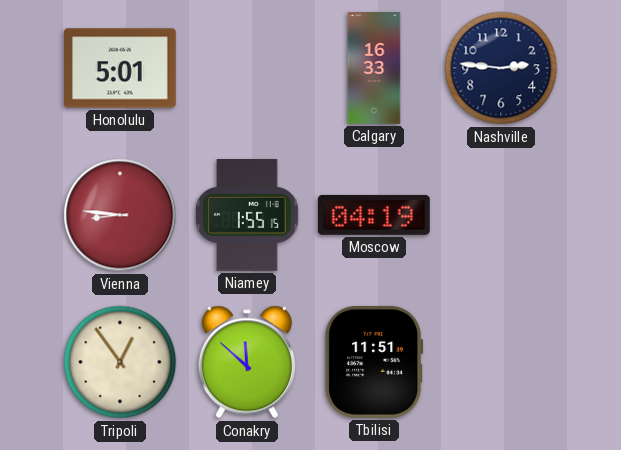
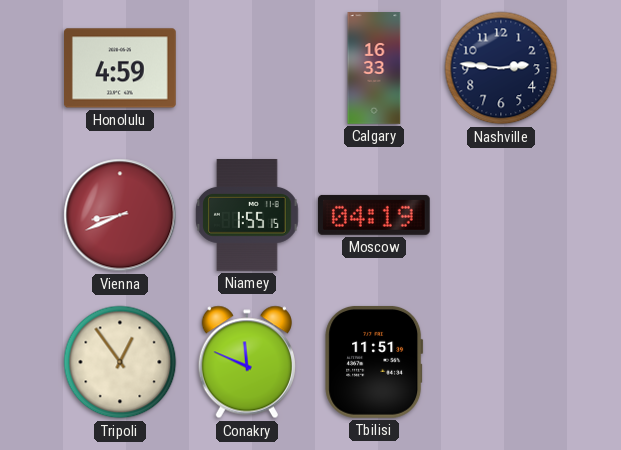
Honolulu: 5:01 -> 4:59
Vienna: 8:46 -> 8:41
Conakry: 11:52 -> 11:49
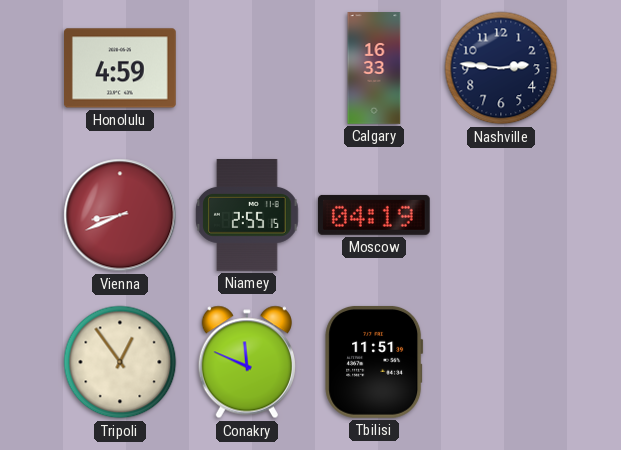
Niamey: 1:55 -> 2:55
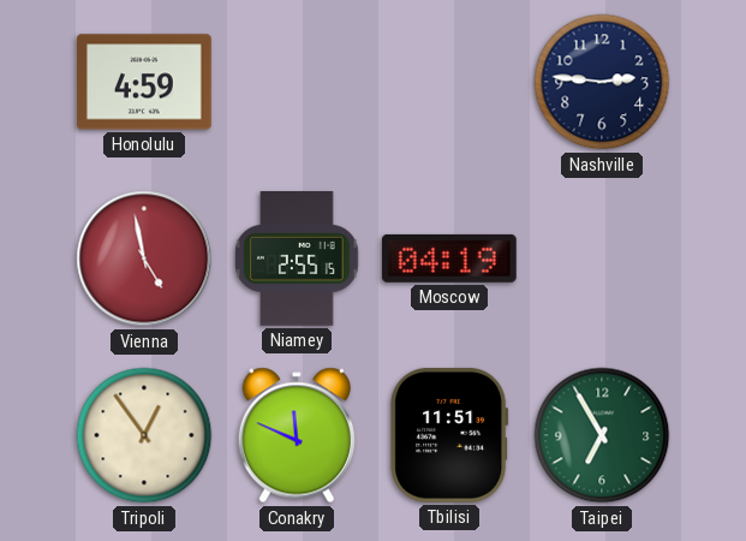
Calgary: 16:33 -> none
Vienna: 8:41 -> 4:58
Taipei: none -> 6:55
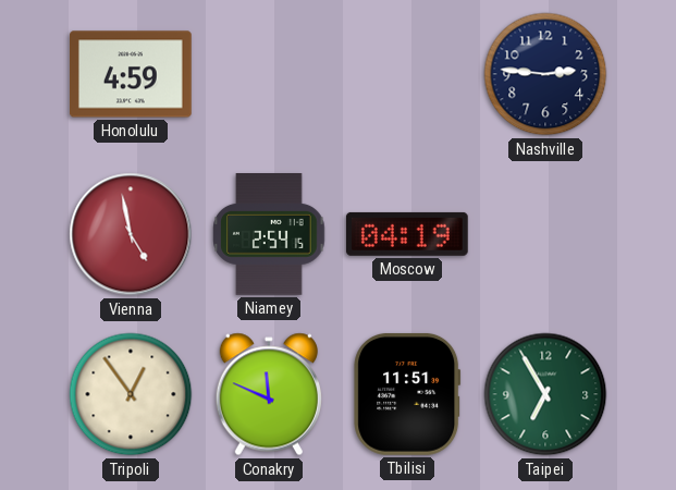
Niamey: 2:55 -> 2:54
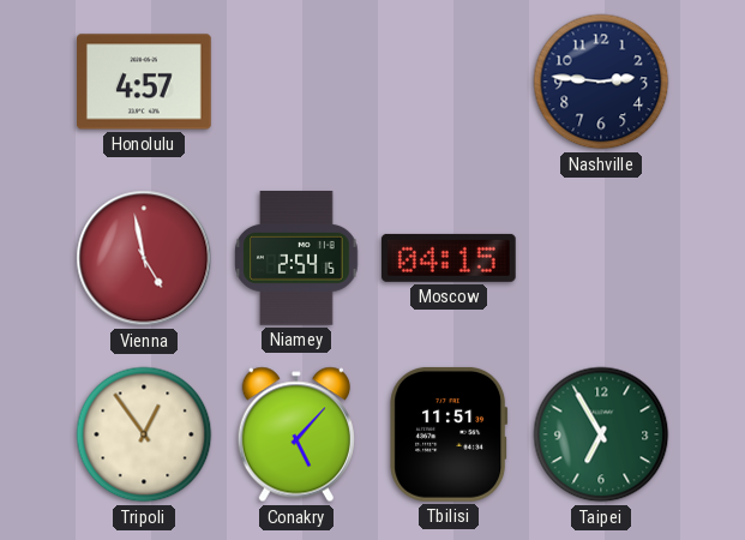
Honolulu: 4:59 -> 4:57
Moscow: 04:19 -> 04:15
Conakry: 11:49 -> 5:07
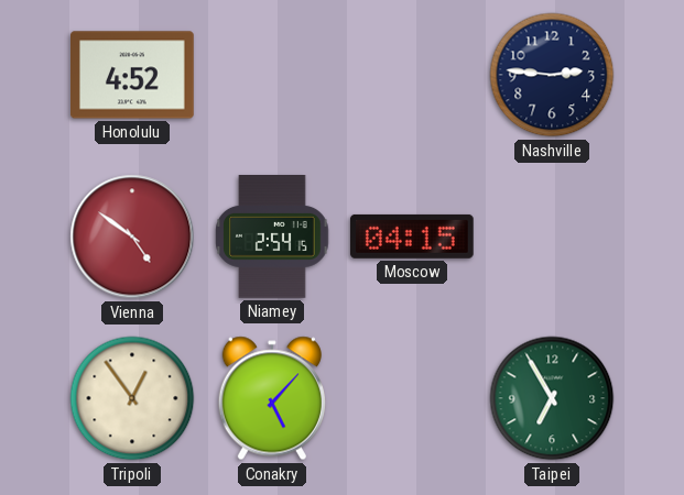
Honolulu: 4:57 -> 4:52
Vienna: 4:58 -> 4:51
Tbilisi: 11:51 -> none
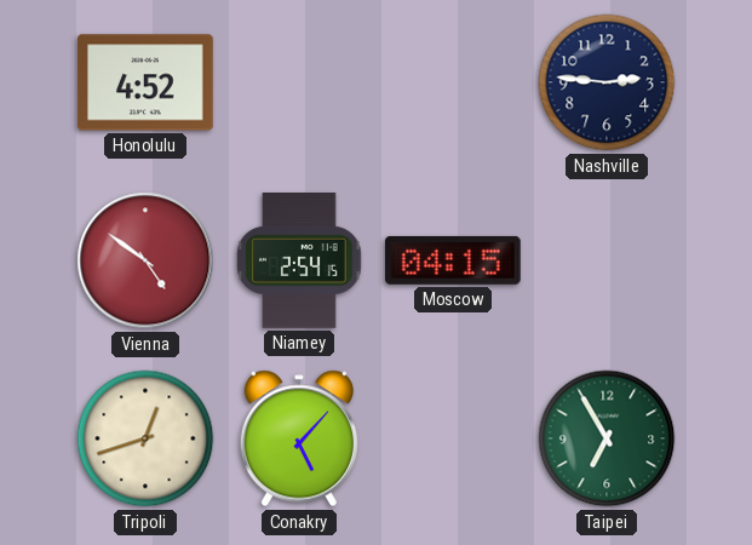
Tripoli: 12:54 -> 12:42
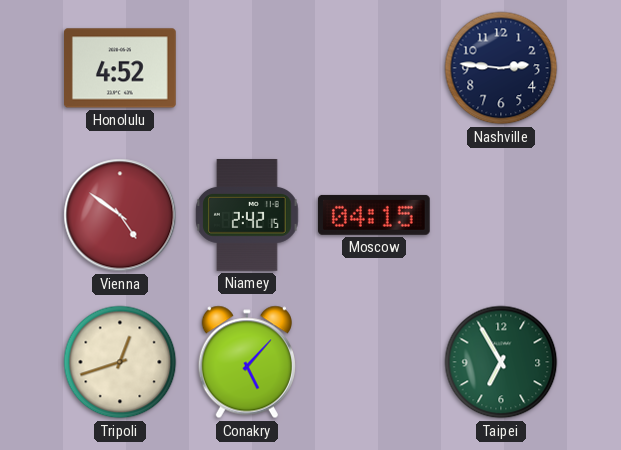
Niamey: 2:54 -> 2:42
